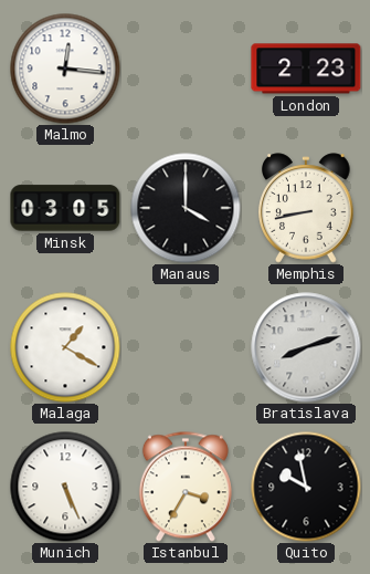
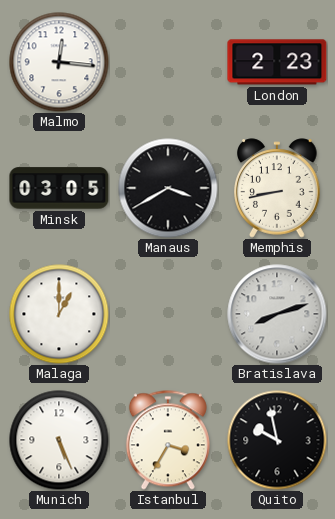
Manaus: 4:00 -> 3:40
Malaga: 1:20 -> 1:00
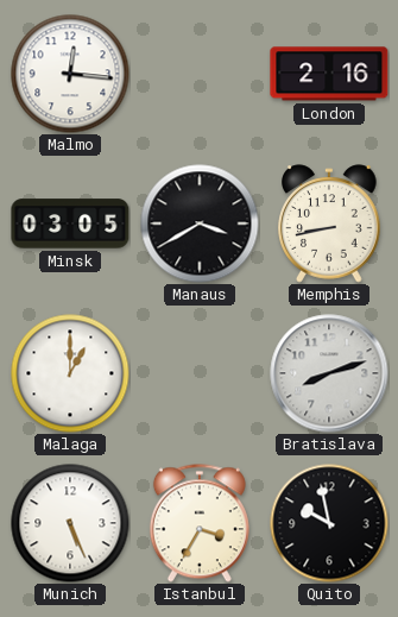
London: 2:23 -> 2:16
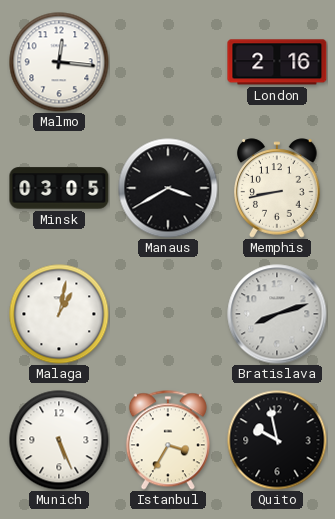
Malaga: 1:00 -> 1:02
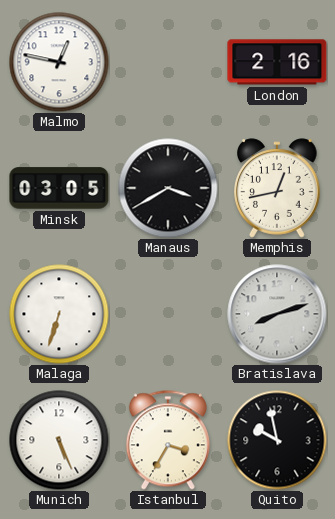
Malmo: 12:16 -> 12:47
Memphis: 8:43 -> 12:43
Malaga: 1:02 -> 6:33
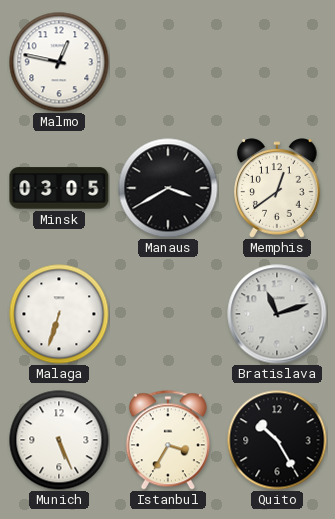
London: 2:16 -> none
Memphis: 12:43 -> 12:39
Bratislava: 8:12 -> 11:12
Quito: 9:58 -> 10:25
